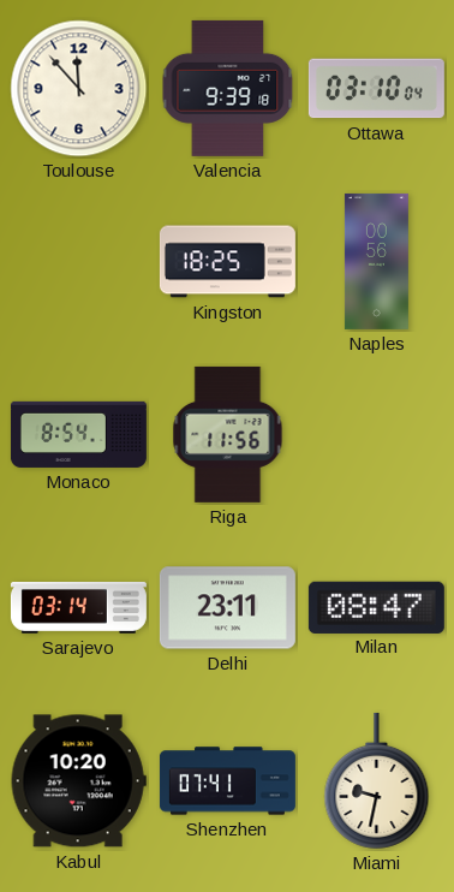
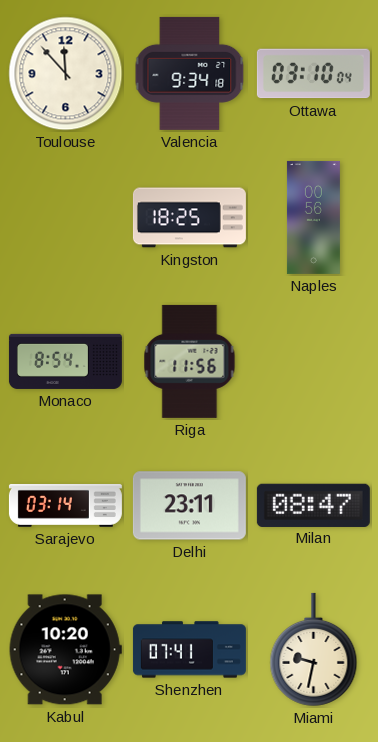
Valencia: 9:39 -> 9:34
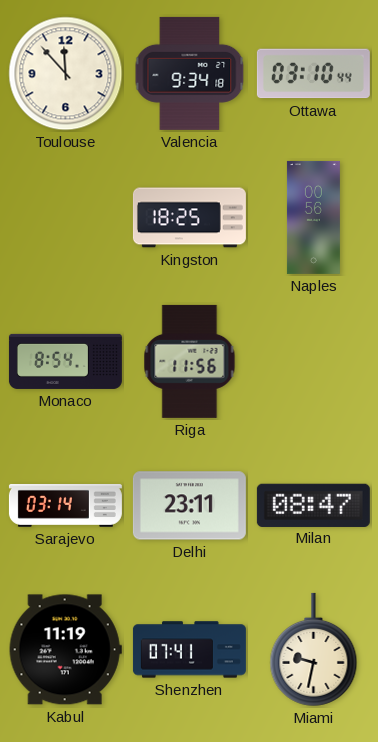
Ottawa: 03:10:04 -> 03:10:44
Kabul: 10:20 -> 11:19
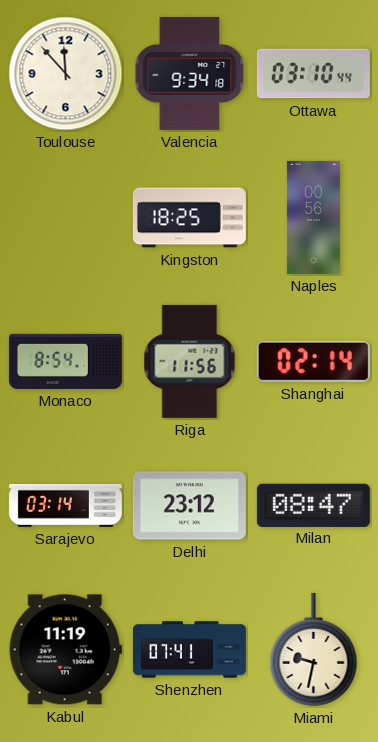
Shanghai: none -> 02:14
Delhi: 23:11 -> 23:12
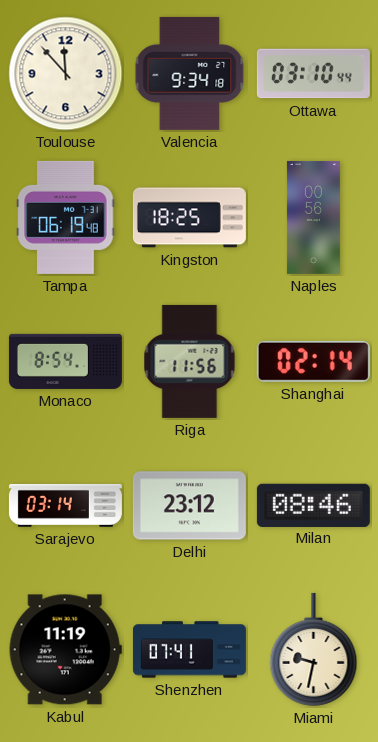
Tampa: none -> 06:19
Milan: 08:47 -> 08:46
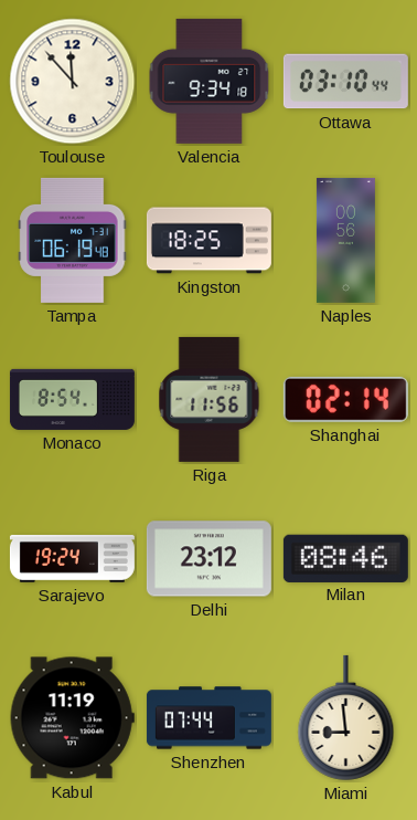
Sarajevo: 03:14 -> 19:24
Shenzhen: 07:41 -> 07:44
Miami: 9:32 -> 8:59
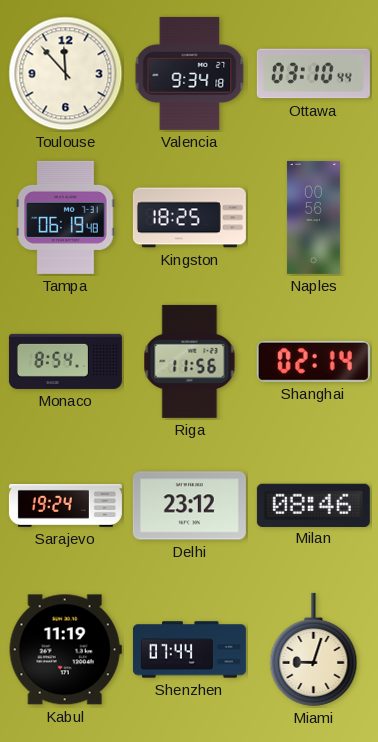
Miami: 8:59 -> 9:03
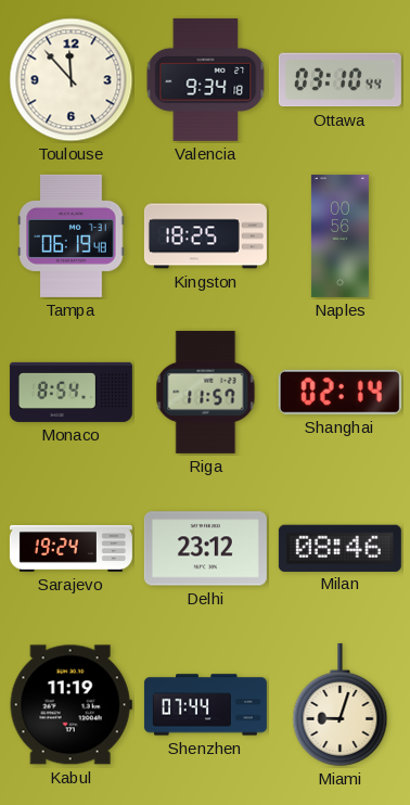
Riga: 11:56 -> 11:57
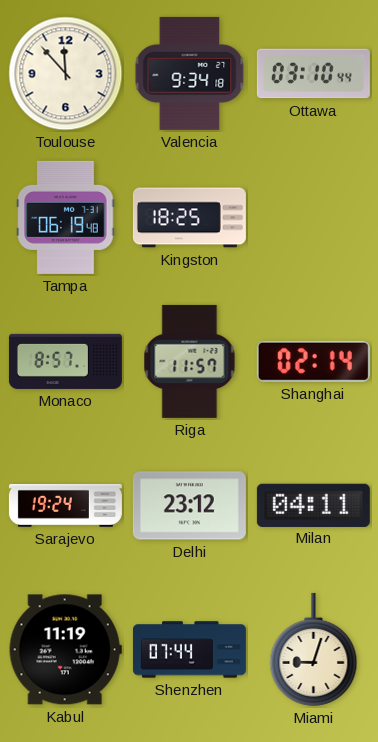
Naples: 00:56 -> none
Monaco: 8:54 -> 8:57
Milan: 08:46 -> 04:11
